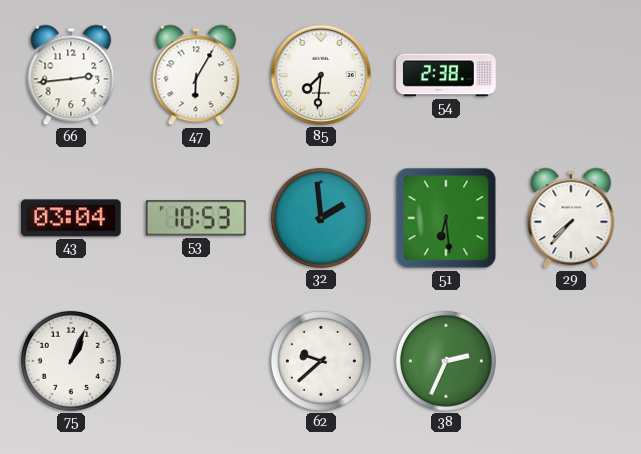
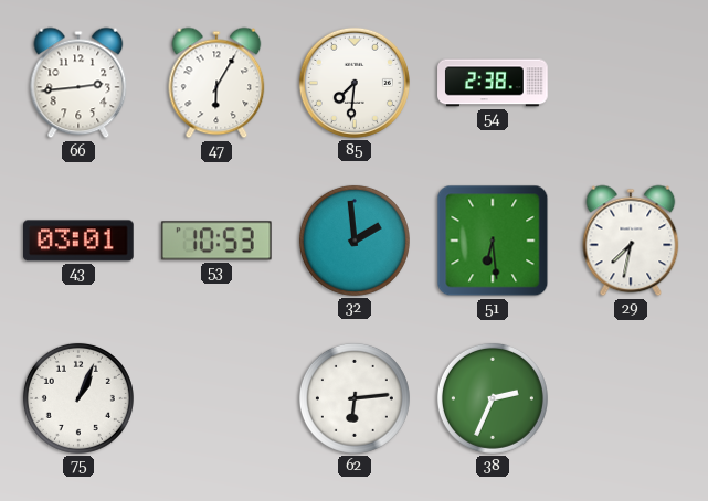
43: 03:04 -> 03:01
29: 7:37 -> 7:32
62: 9:38 -> 6:14
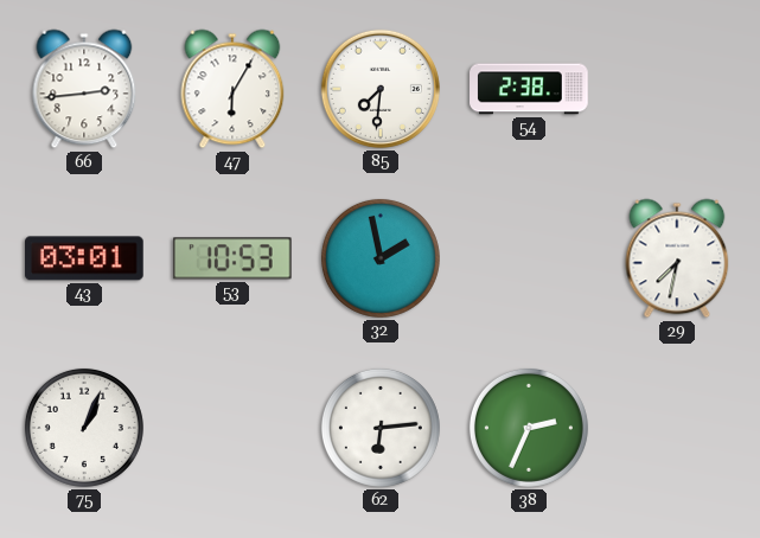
32: 1:59 -> 1:58
51: 6:29 -> none
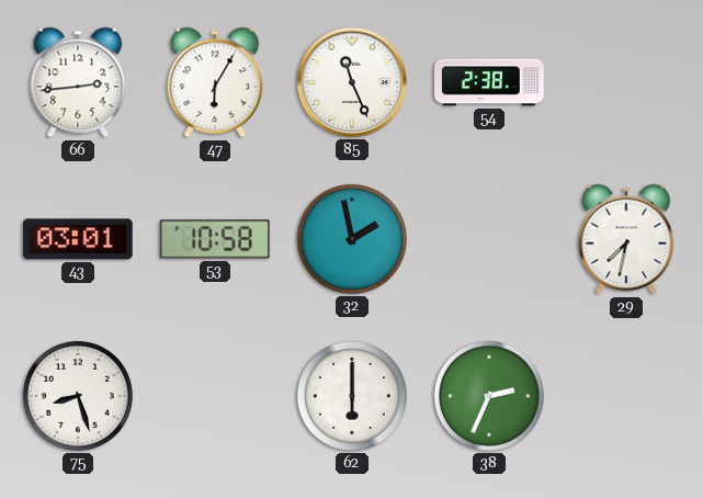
85: 7:31 -> 11:26
53: 10:53 -> 10:58
75: 1:04 -> 8:27
62: 6:14 -> 6:00
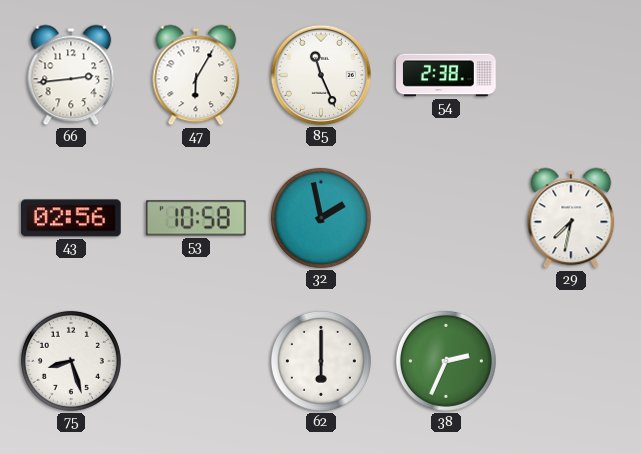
43: 03:01 -> 02:56
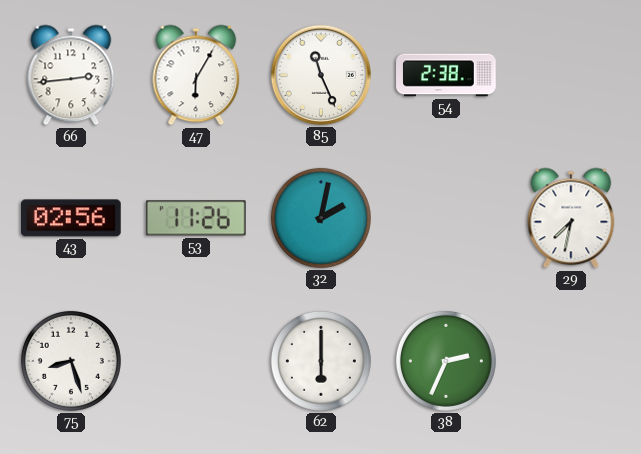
53: 10:58 -> 11:26
32: 1:58 -> 2:02
